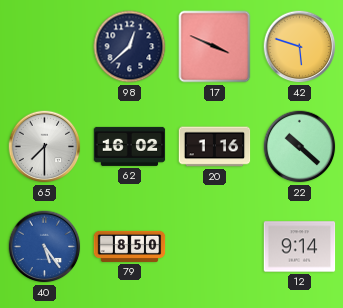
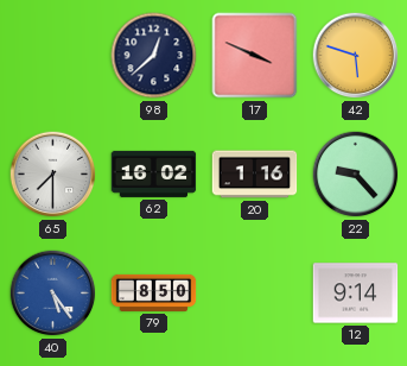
22: 10:22 -> 9:23
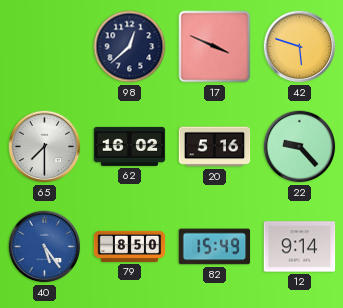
20: 1:16 -> 5:16
82: none -> 15:49
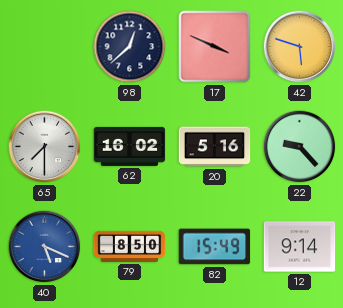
40: 5:24 -> 5:19
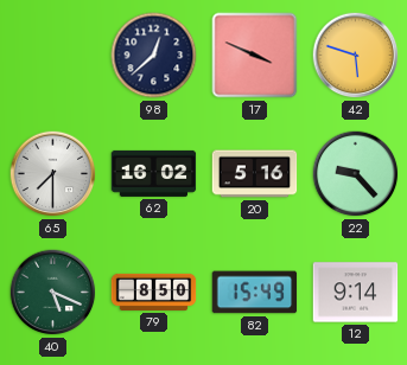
40 dial: blue -> green
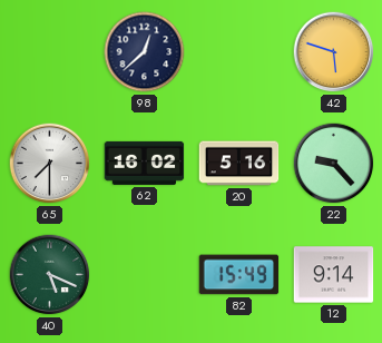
17: 3:49 -> none
79: 8:50 -> none
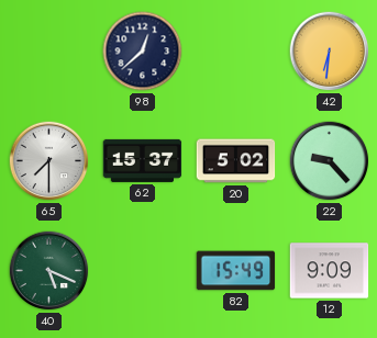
42: 5:48 -> 6:31
62: 16:02 -> 15:37
20: 5:16 -> 5:02
12: 9:14 -> 9:09
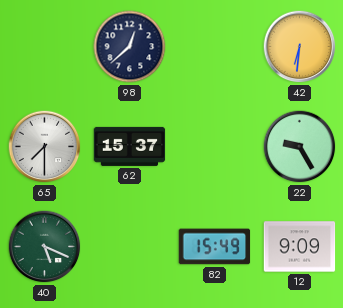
20: 5:02 -> none
22: 9:23 -> 9:25
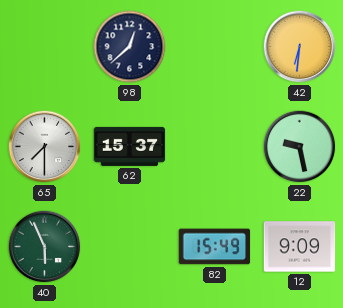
22: 9:25 -> 9:28
40: 5:19 -> 5:56
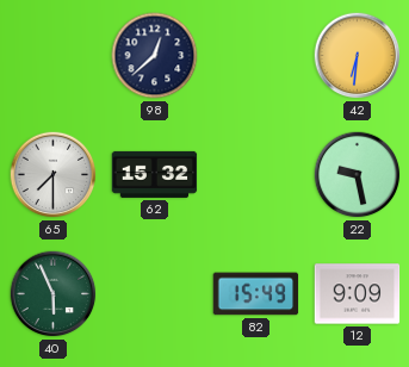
62: 15:37 -> 15:32
